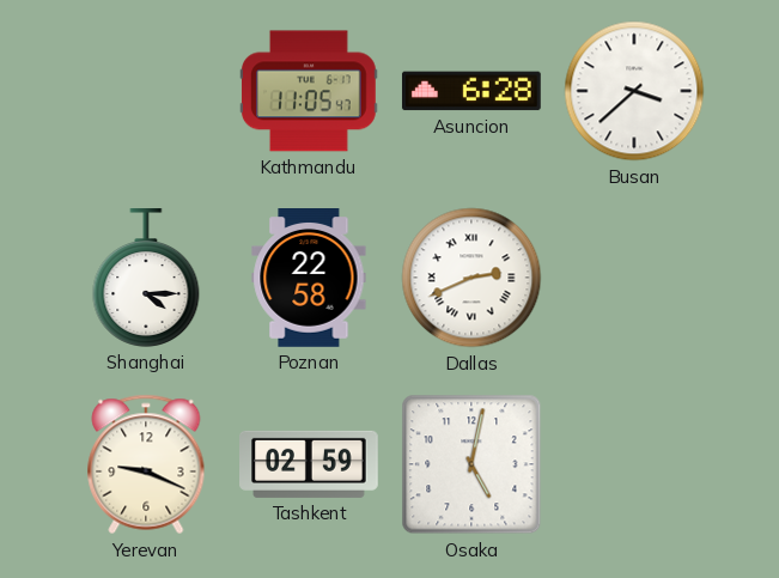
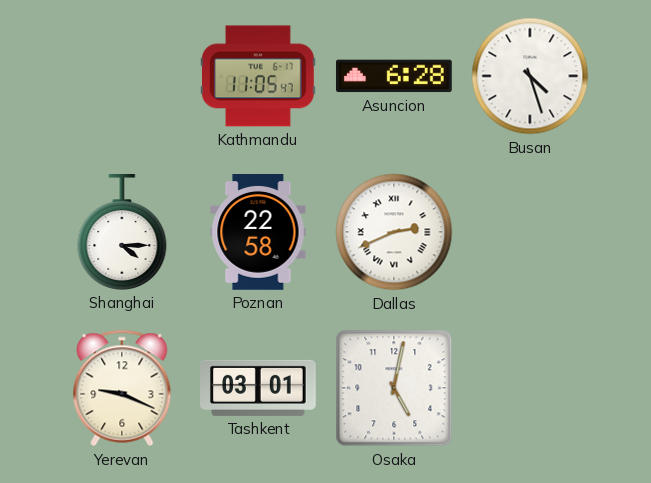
Busan: 3:38 -> 4:27
Tashkent: 02:59 -> 03:01
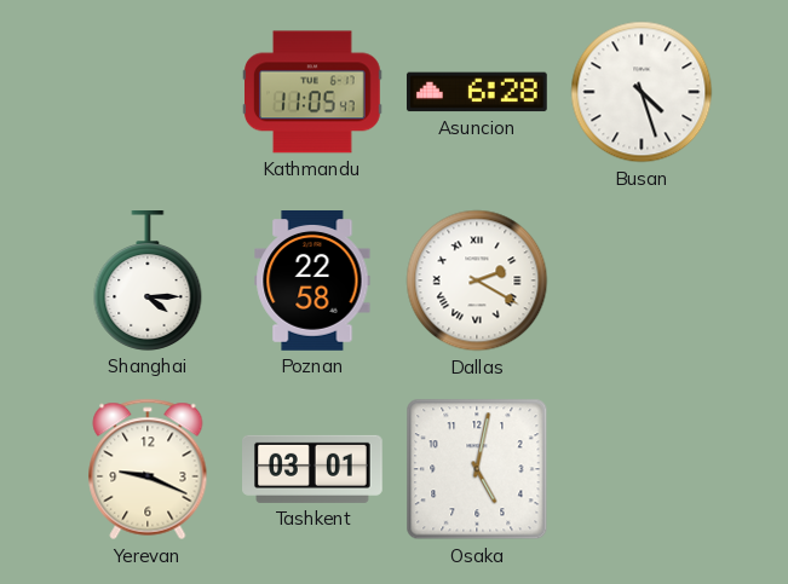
Dallas: 2:41 -> 2:20
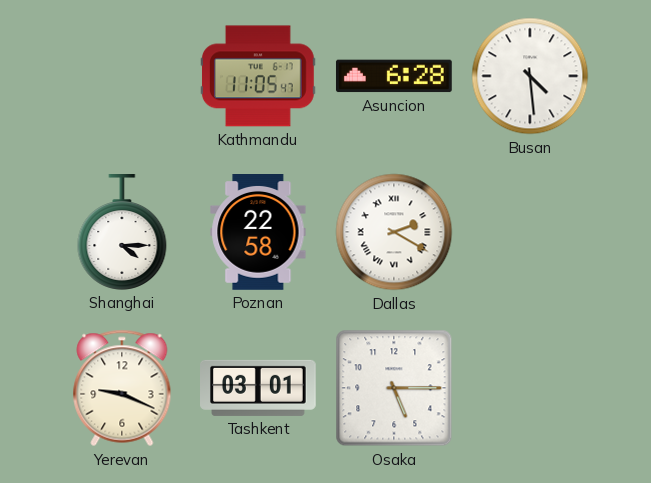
Busan: 4:27 -> 4:29
Osaka: 5:02 -> 5:15
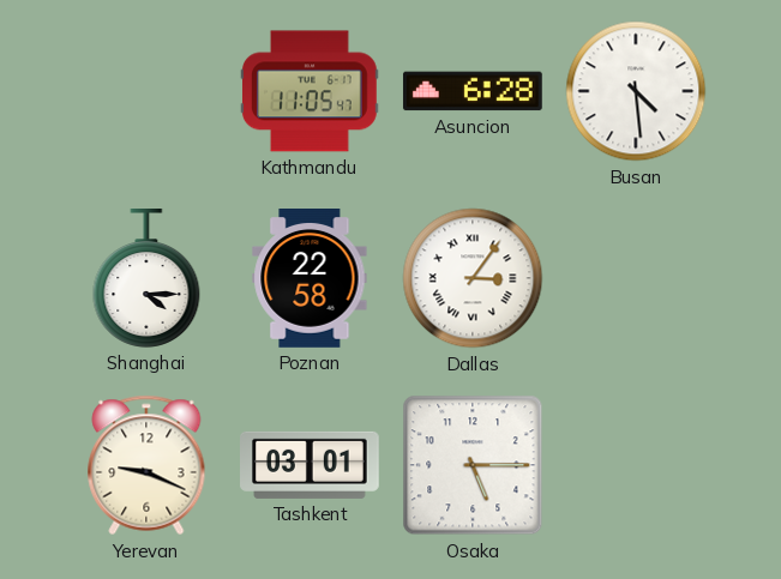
Dallas: 2:20 -> 3:06
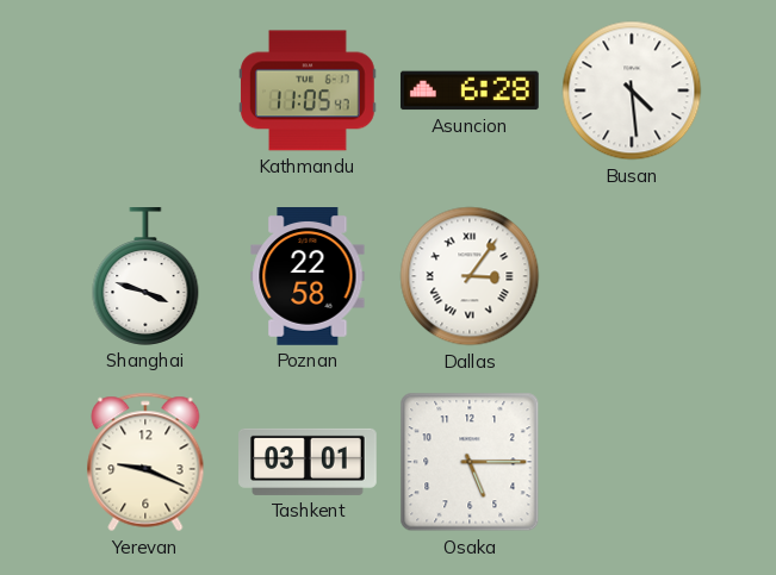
Shanghai: 4:15 -> 3:48
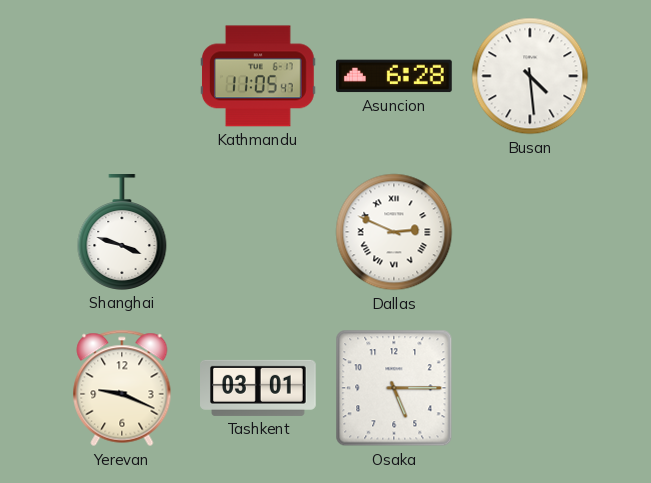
Poznan: 22:58 -> none
Dallas: 3:06 -> 2:49
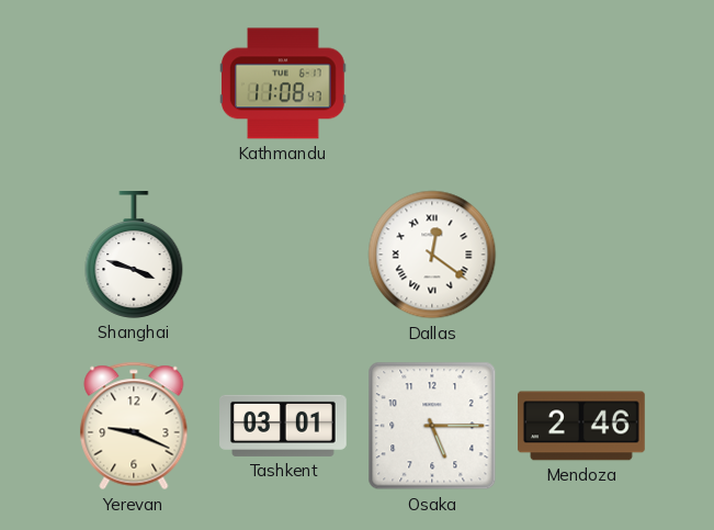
Kathmandu: 11:05 -> 11:08
Asuncion: 6:28 -> none
Busan: 4:29 -> none
Dallas: 2:49 -> 12:21
Mendoza: none -> 2:46
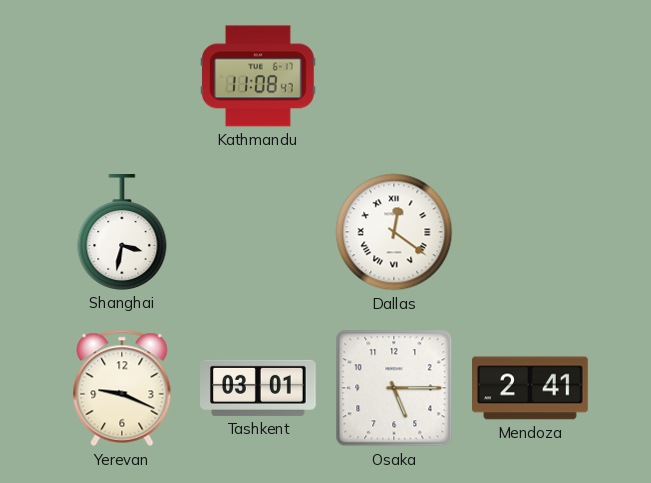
Shanghai: 3:48 -> 3:32
Mendoza: 2:46 -> 2:41
